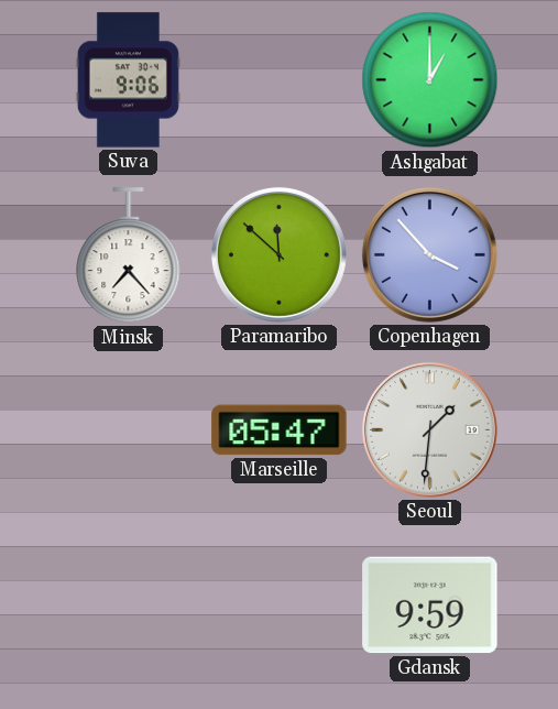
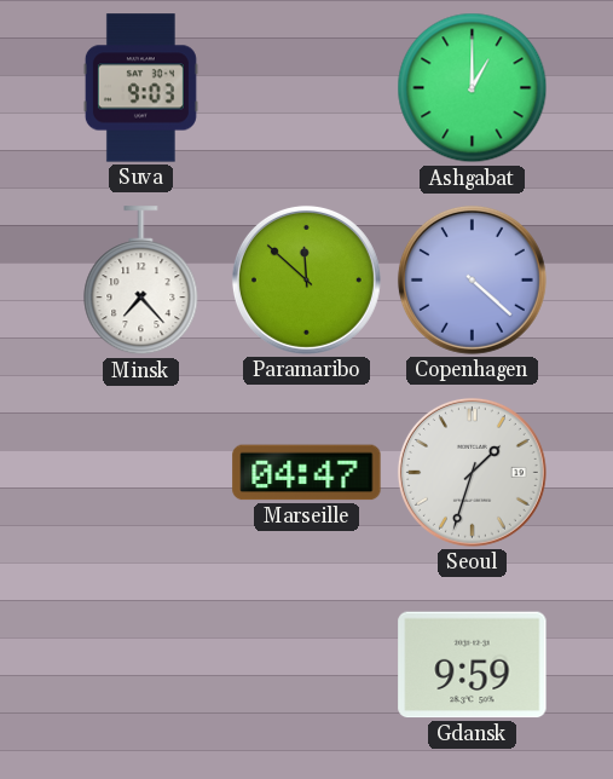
Suva: 9:06 -> 9:03
Copenhagen: 3:53 -> 4:22
Marseille: 05:47 -> 04:47
Seoul: 1:31 -> 1:33
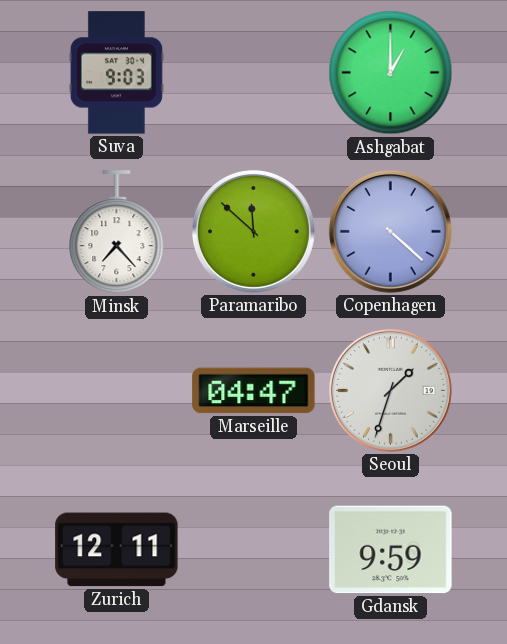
Zurich: none -> 12:11
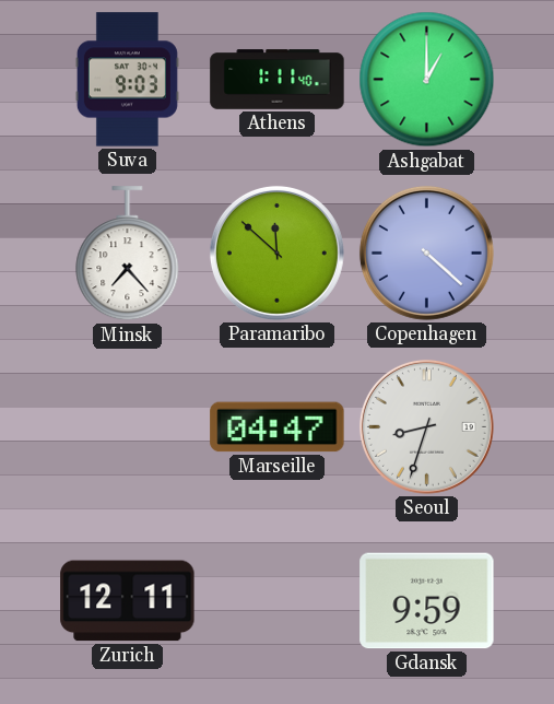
Athens: none -> 1:11
Seoul: 1:33 -> 8:33
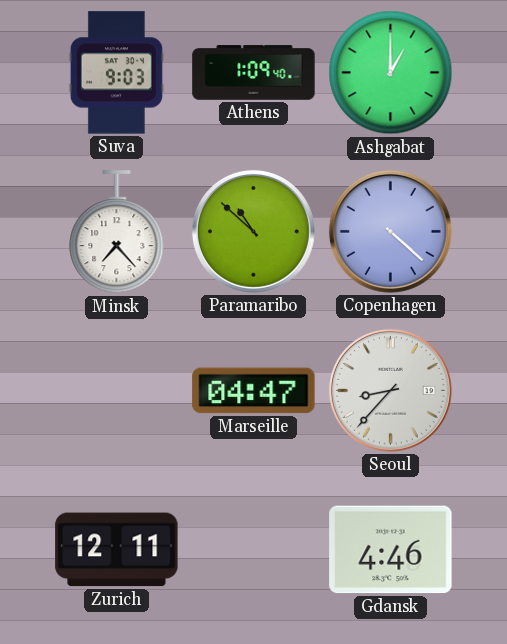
Athens: 1:11 -> 1:09
Paramaribo: 11:52 -> 10:52
Seoul: 8:33 -> 8:37
Gdansk: 9:59 -> 4:46
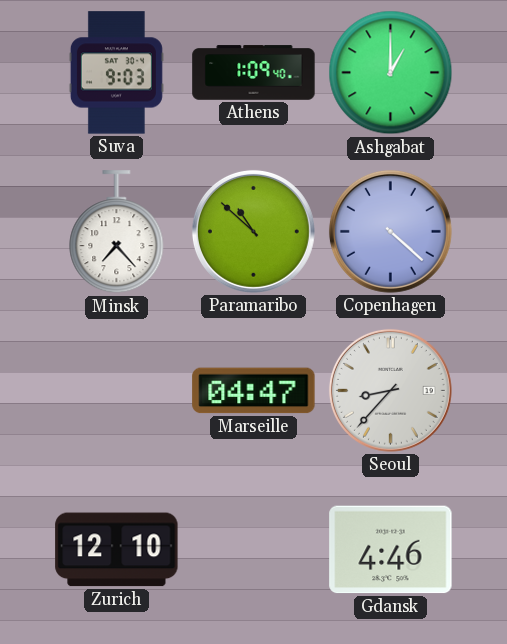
Zurich: 12:11 -> 12:10
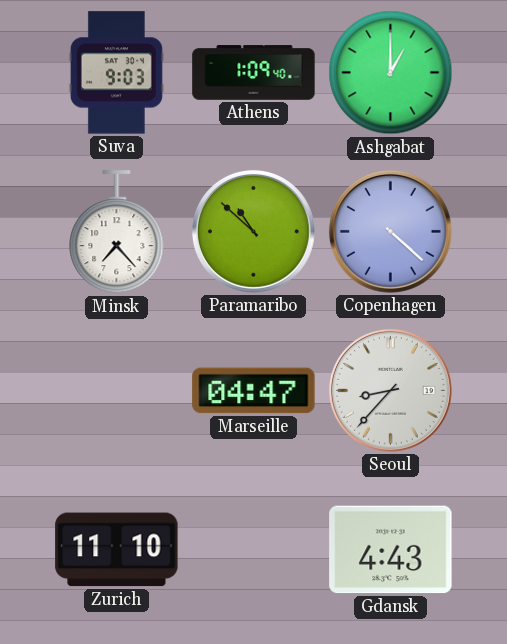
Zurich: 12:10 -> 11:10
Gdansk: 4:46 -> 4:43
